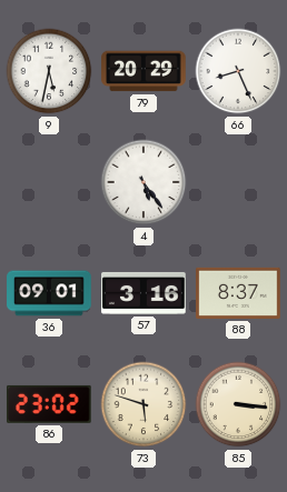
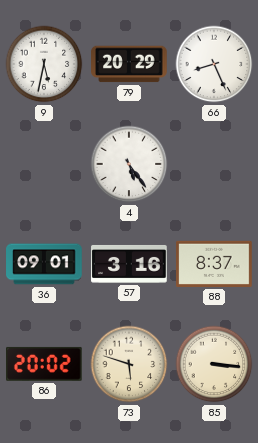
86: 23:02 -> 20:02
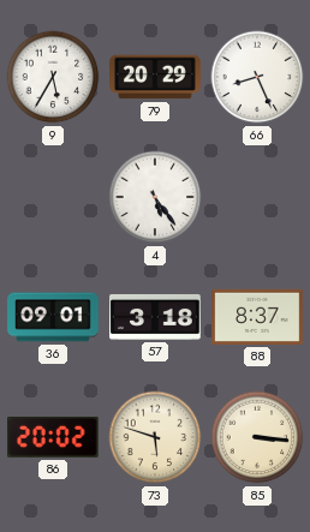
9: 5:32 -> 5:35
57: 3:16 -> 3:18
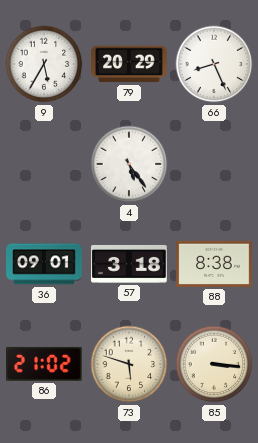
88: 8:37 -> 8:38
86: 20:02 -> 21:02
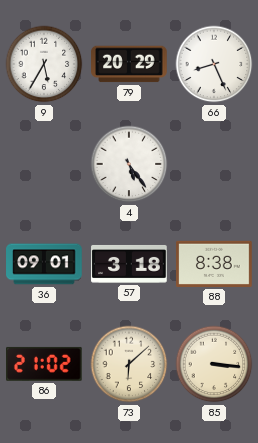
73: 5:48 -> 6:08
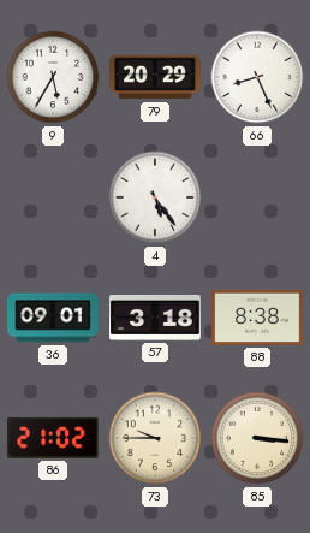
73: 6:08 -> 9:45
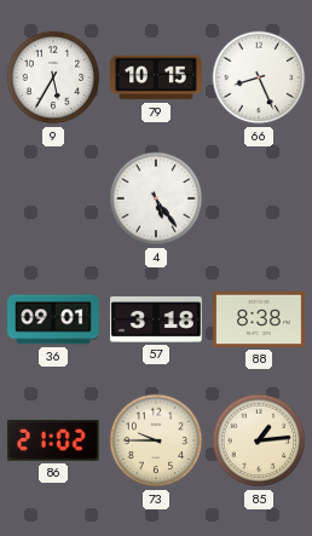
79: 20:29 -> 10:15
85: 3:16 -> 1:14
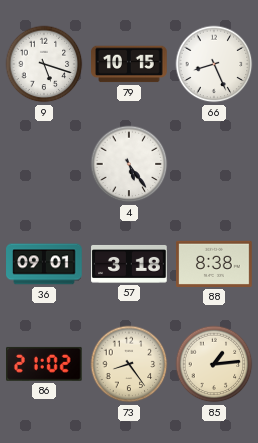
9: 5:35 -> 5:18
73: 9:45 -> 8:24
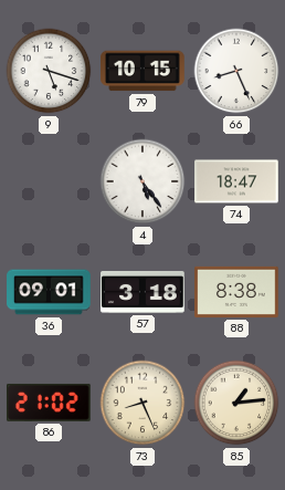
74: none -> 18:47
73: 8:24 -> 8:26
